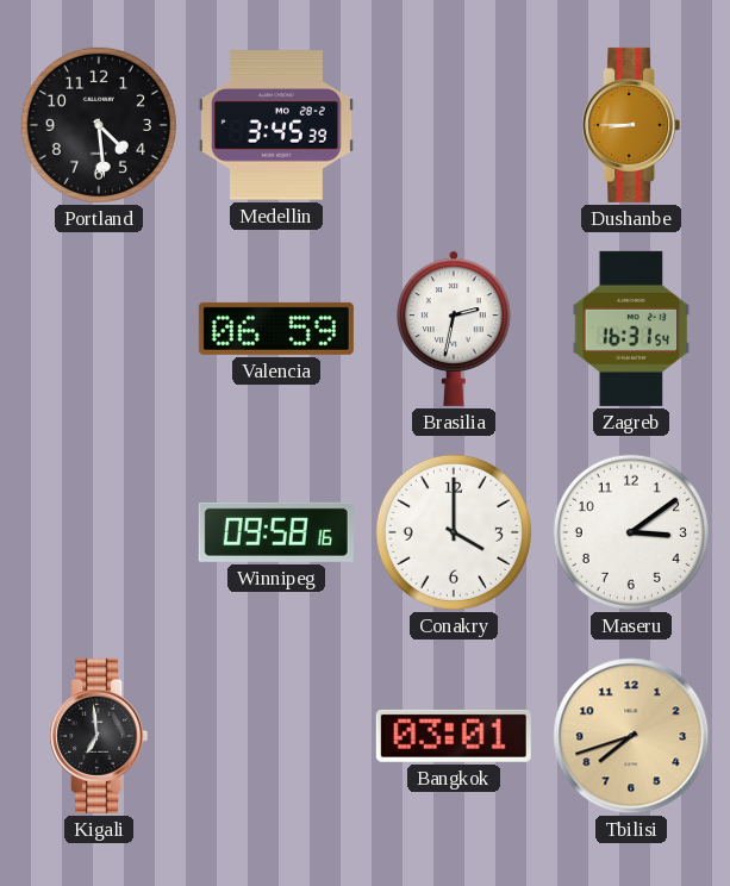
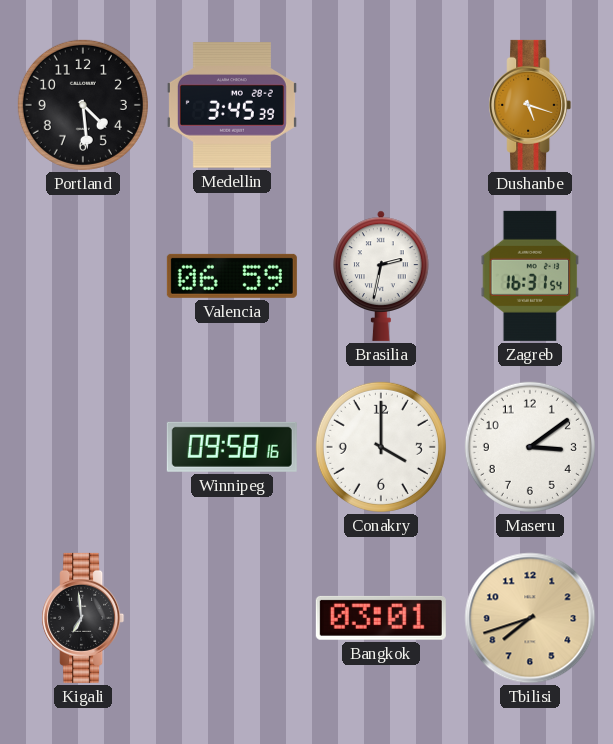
Dushanbe: 8:45 -> 5:18
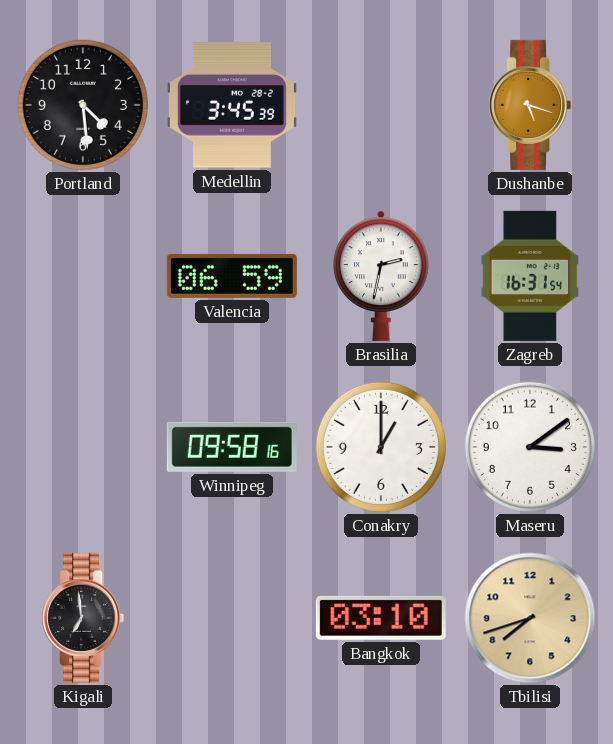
Conakry: 4:00 -> 1:00
Bangkok: 03:01 -> 03:10
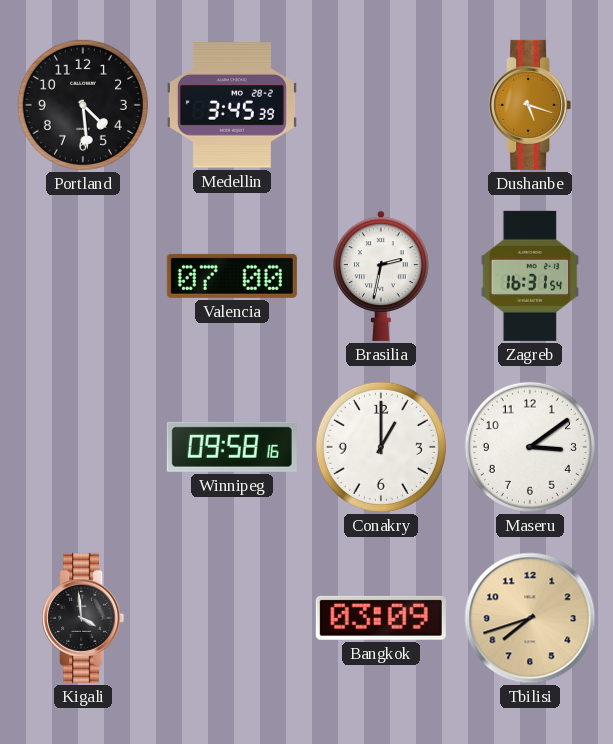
Valencia: 06:59 -> 07:00
Kigali: 6:59 -> 3:59
Bangkok: 03:10 -> 03:09
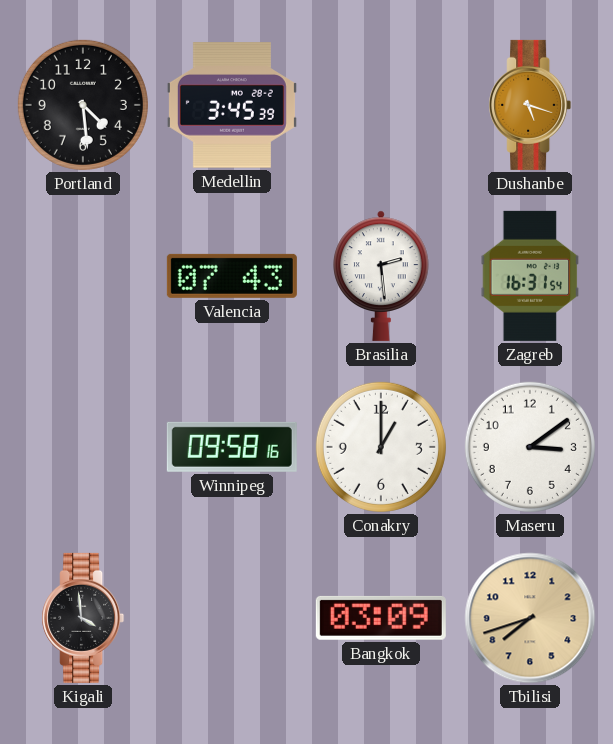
Valencia: 07:00 -> 07:43
Brasilia: 2:32 -> 2:29
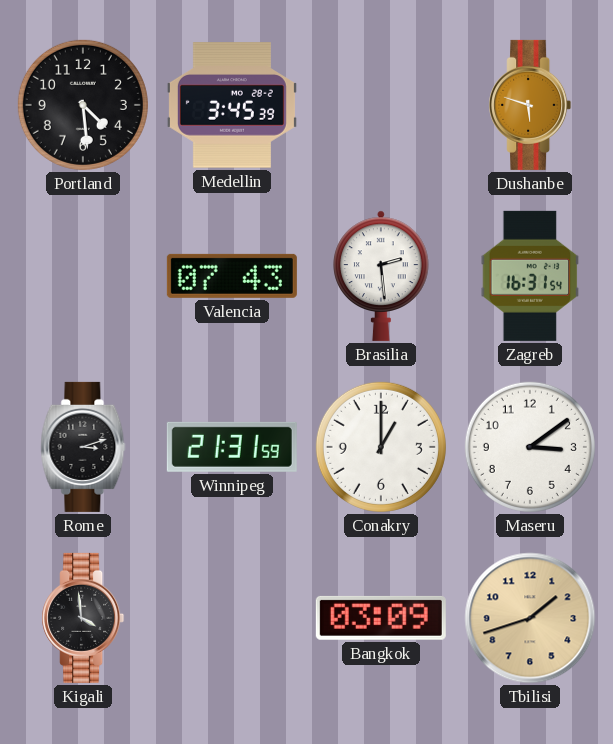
Dushanbe: 5:18 -> 5:48
Rome: none -> 3:12
Winnipeg: 09:58 -> 21:31
Tbilisi: 7:42 -> 1:42
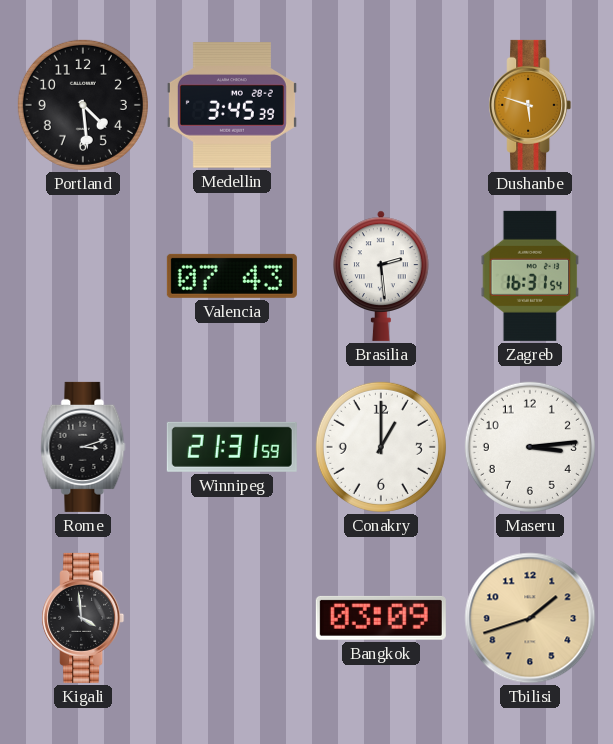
Maseru: 3:09 -> 3:14
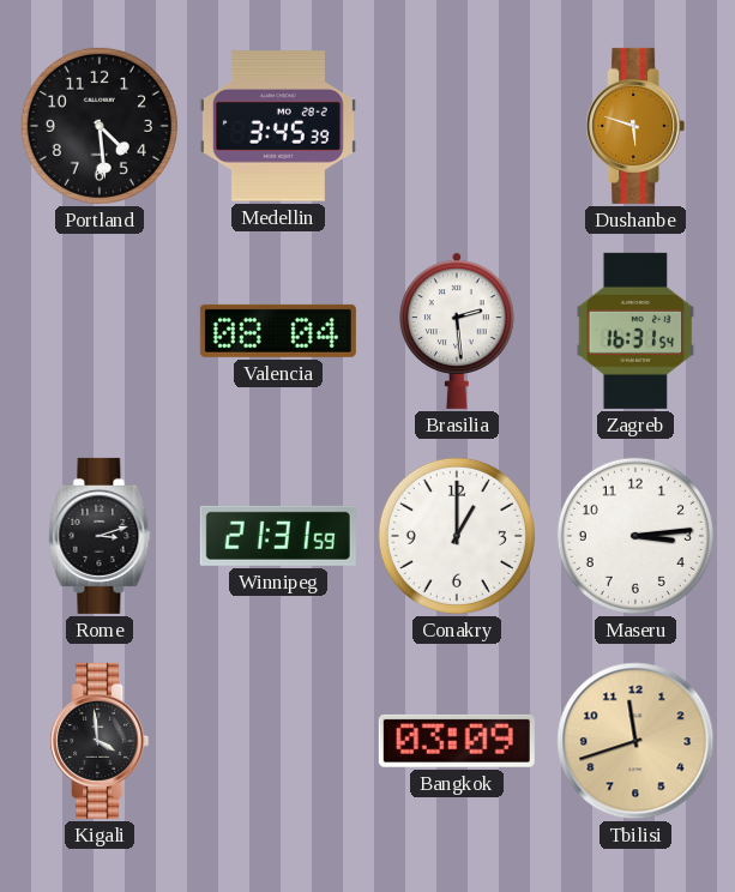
Valencia: 07:43 -> 08:04
Tbilisi: 1:42 -> 11:42
